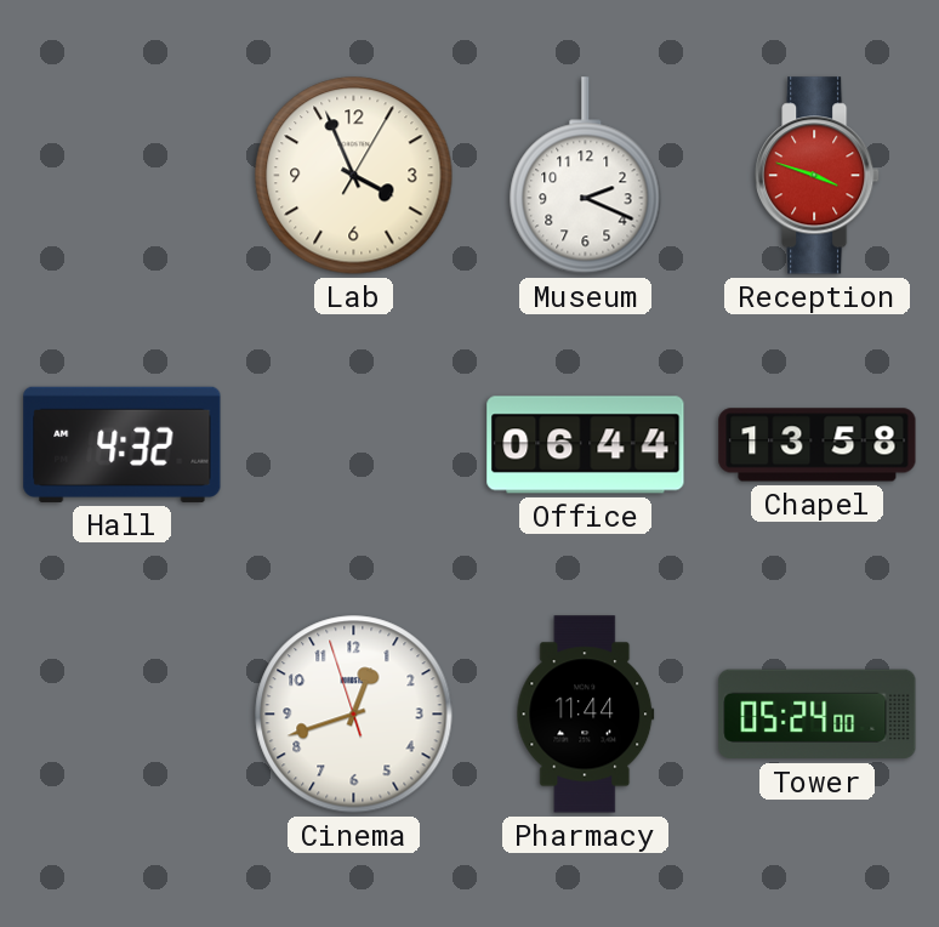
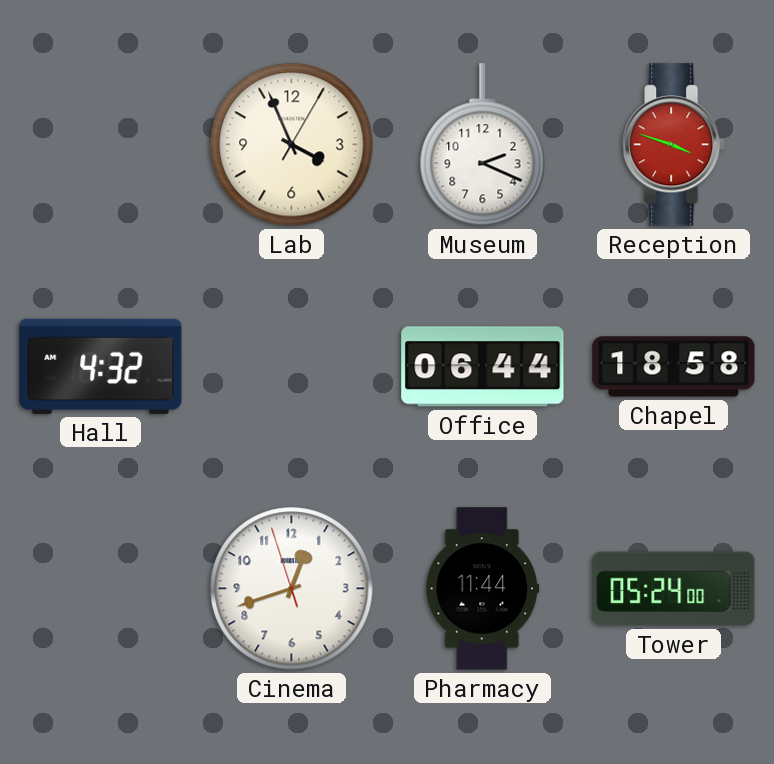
Chapel: 13:58 -> 18:58
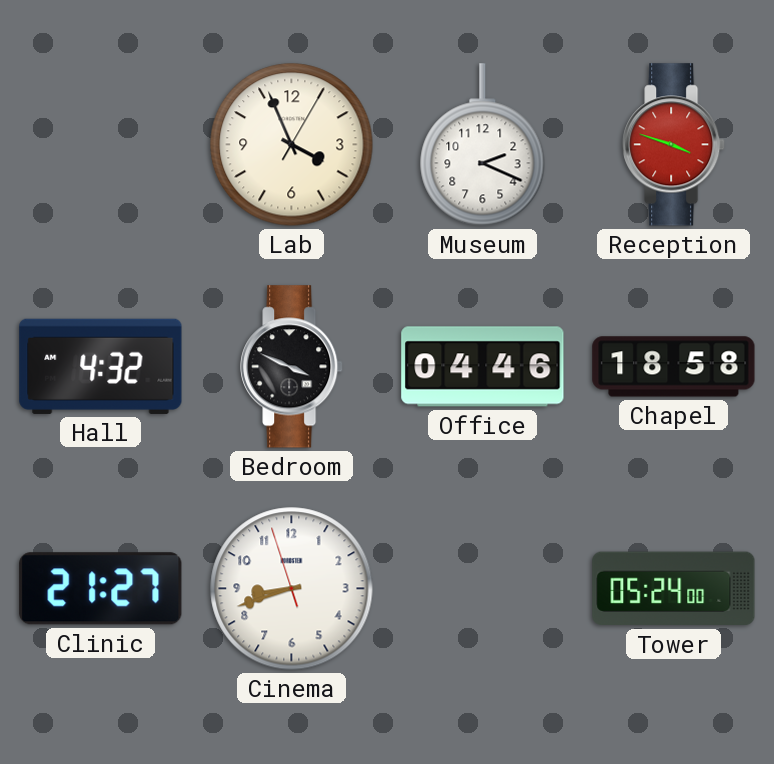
Bedroom: none -> 3:49
Office: 06:44 -> 04:46
Clinic: none -> 21:27
Cinema: 12:41 -> 8:41
Pharmacy: 11:44 -> none
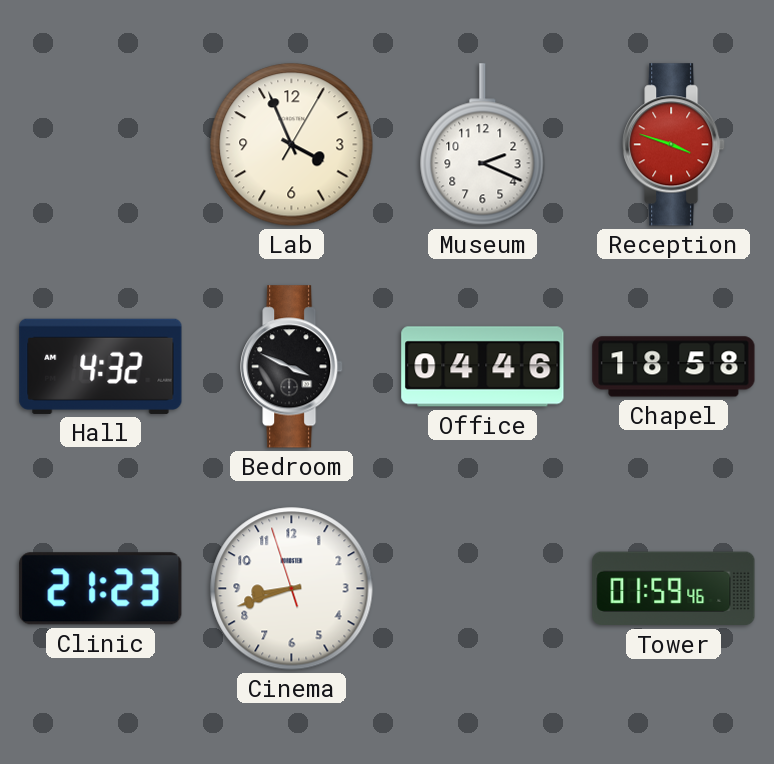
Clinic: 21:27 -> 21:23
Tower: 05:24 -> 01:59
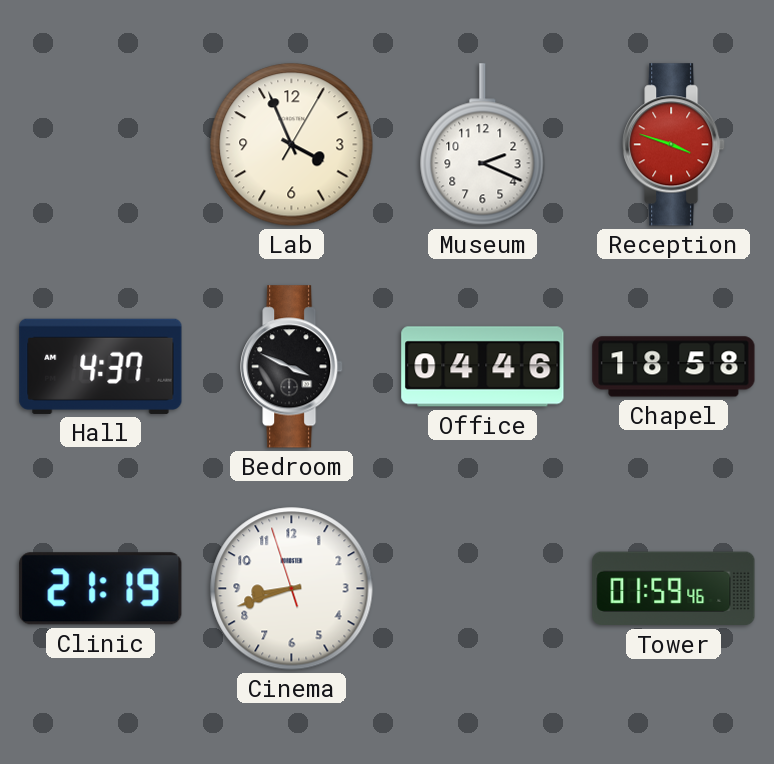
Hall: 4:32 -> 4:37
Clinic: 21:23 -> 21:19
